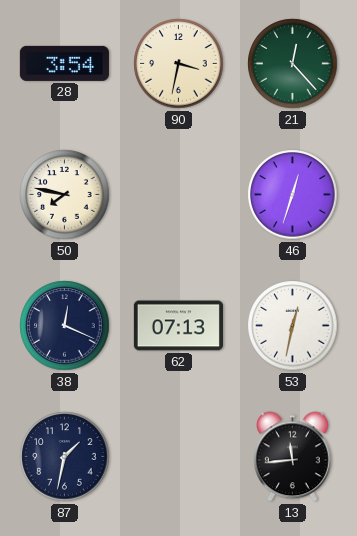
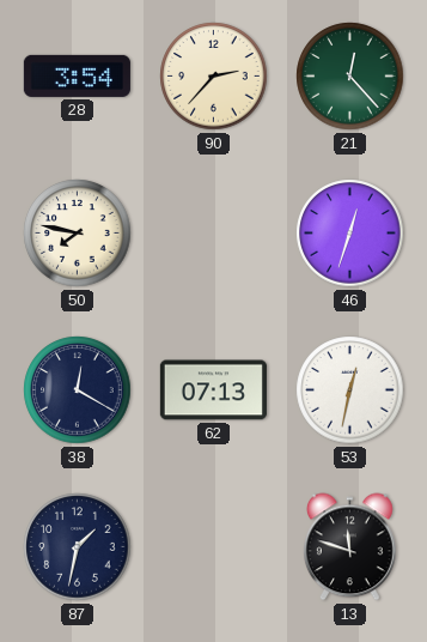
90: 3:32 -> 2:37
38: 12:19 -> 12:20
13: 11:44 -> 11:48
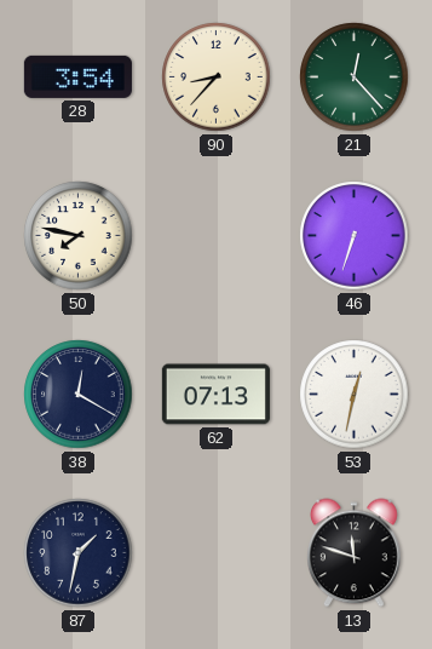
90: 2:37 -> 8:37
46: 12:33 -> 6:33
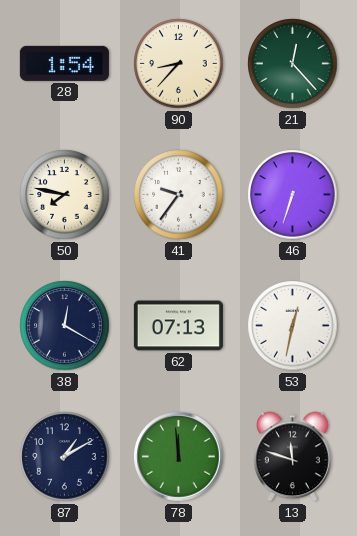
28: 3:54 -> 1:54
41: none -> 9:36
87: 1:32 -> 1:10
78: none -> 11:59
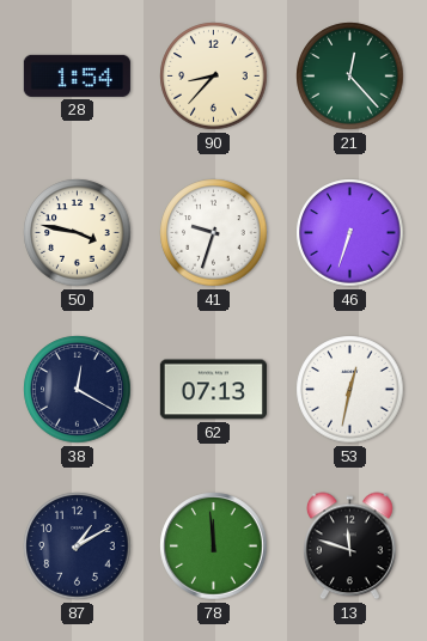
50: 7:47 -> 3:47
41: 9:36 -> 9:33
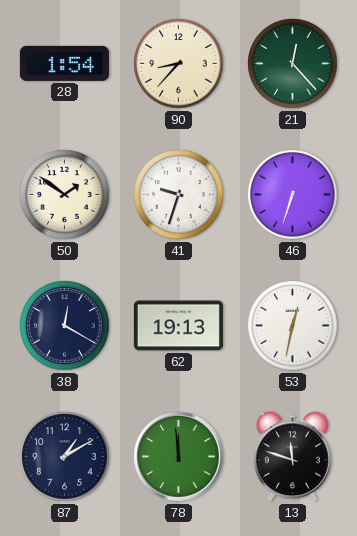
50: 3:47 -> 1:51
62: 07:13 -> 19:13
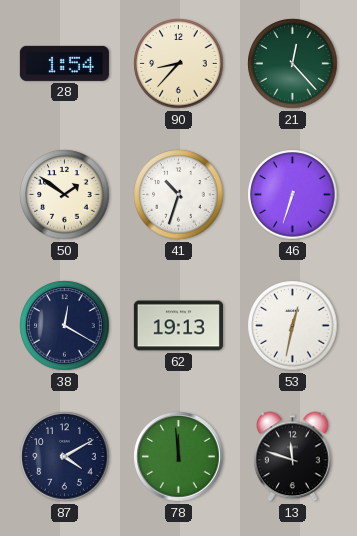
41: 9:33 -> 10:33
87: 1:10 -> 4:10
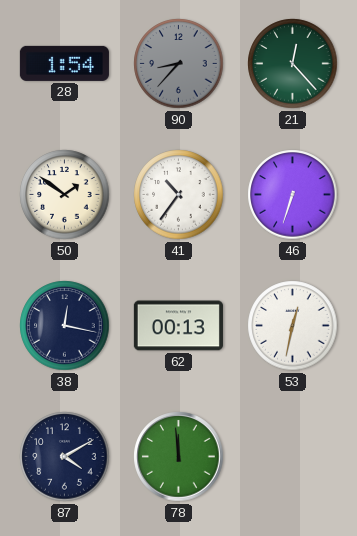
90 dial: cream -> grey
41: 10:33 -> 10:36
38: 12:20 -> 12:17
62: 19:13 -> 00:13
13: 11:48 -> none
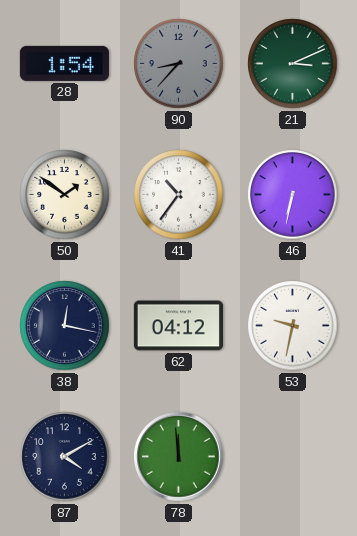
21: 12:23 -> 3:11
46: 6:33 -> 6:32
62: 00:13 -> 04:12
53: 12:32 -> 9:32
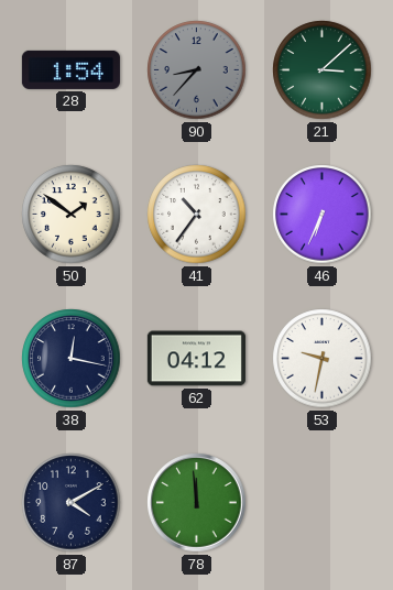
21: 3:11 -> 3:08
46: 6:32 -> 6:34
